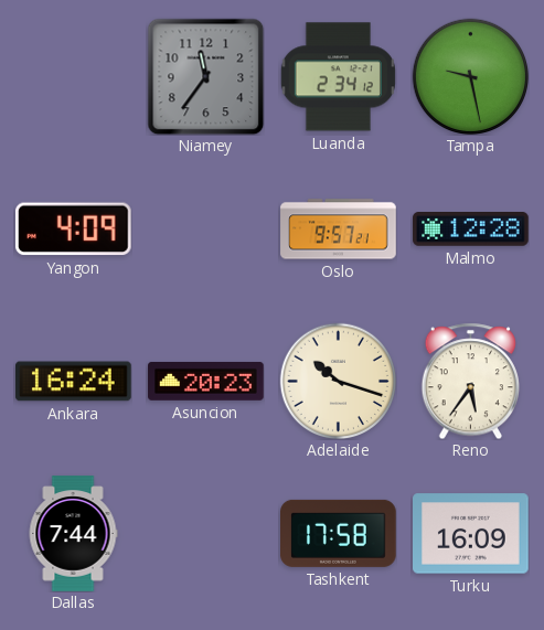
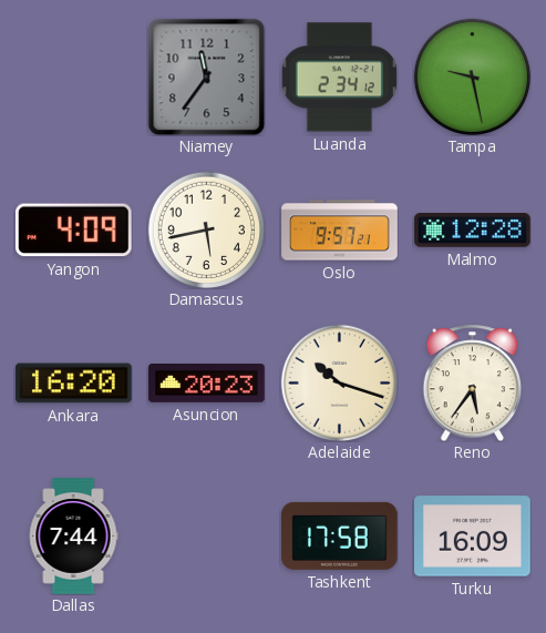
Damascus: none -> 5:43
Ankara: 16:24 -> 16:20
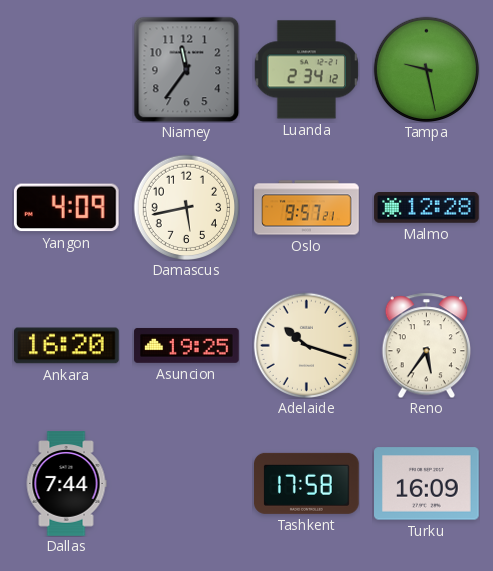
Asuncion: 20:23 -> 19:25
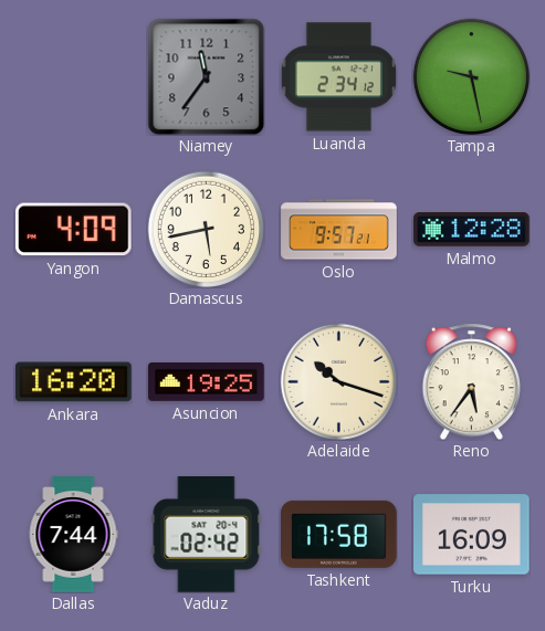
Vaduz: none -> 02:42
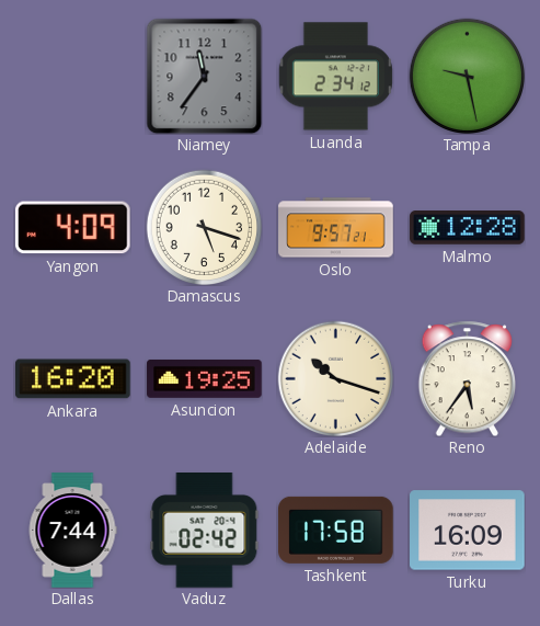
Damascus: 5:43 -> 5:18
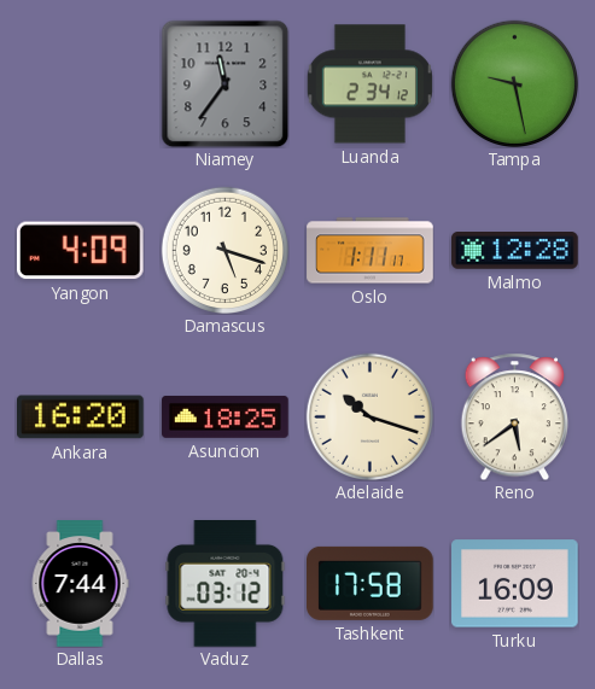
Oslo: 9:57 -> 1:11
Asuncion: 19:25 -> 18:25
Reno: 5:36 -> 5:39
Vaduz: 02:42 -> 03:12
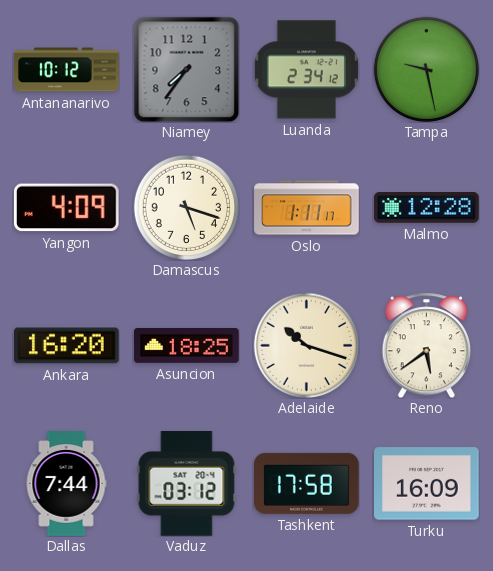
Antananarivo: none -> 10:12
Niamey: 11:36 -> 7:36
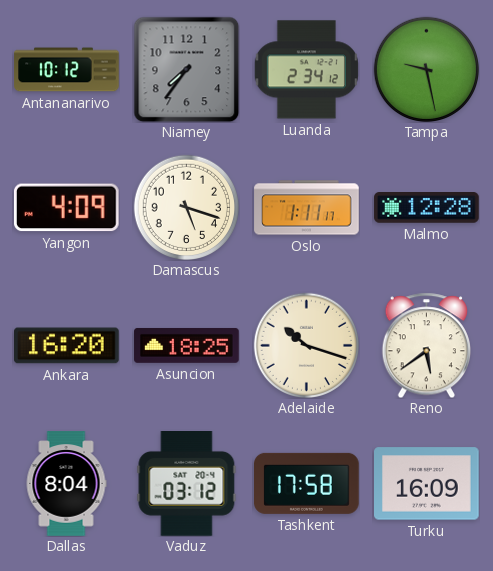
Dallas: 7:44 -> 8:04
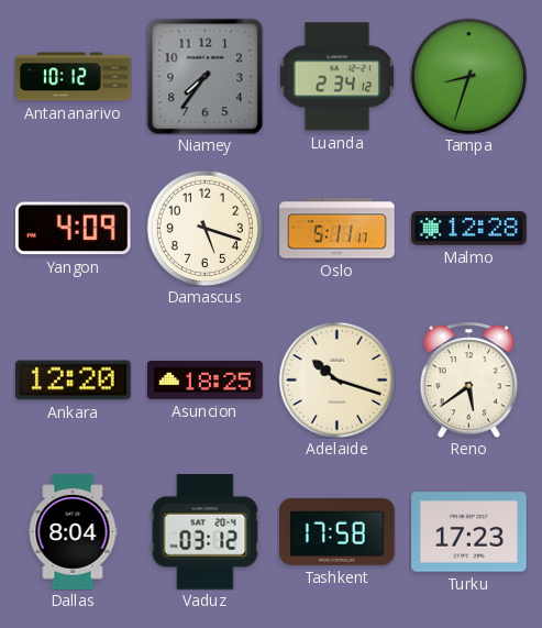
Tampa: 9:28 -> 8:33
Oslo: 1:11 -> 5:11
Ankara: 16:20 -> 12:20
Turku: 16:09 -> 17:23
